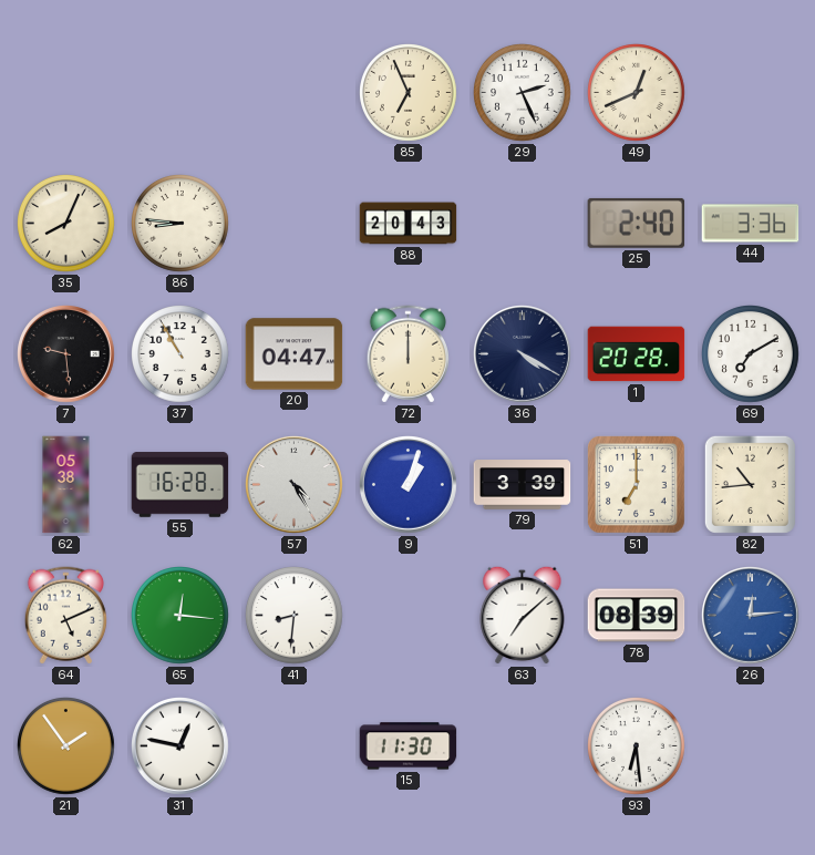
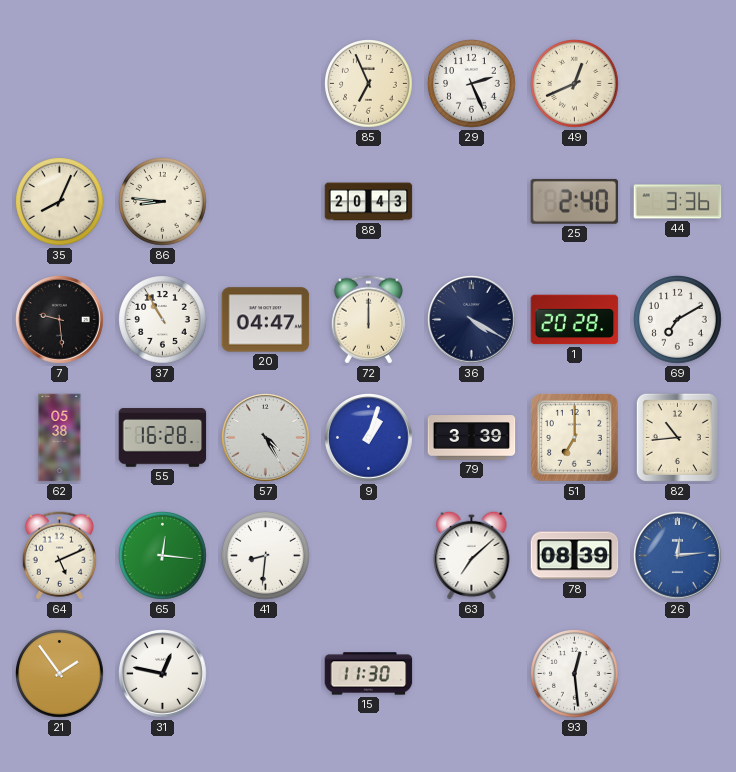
93: 6:29 -> 12:29
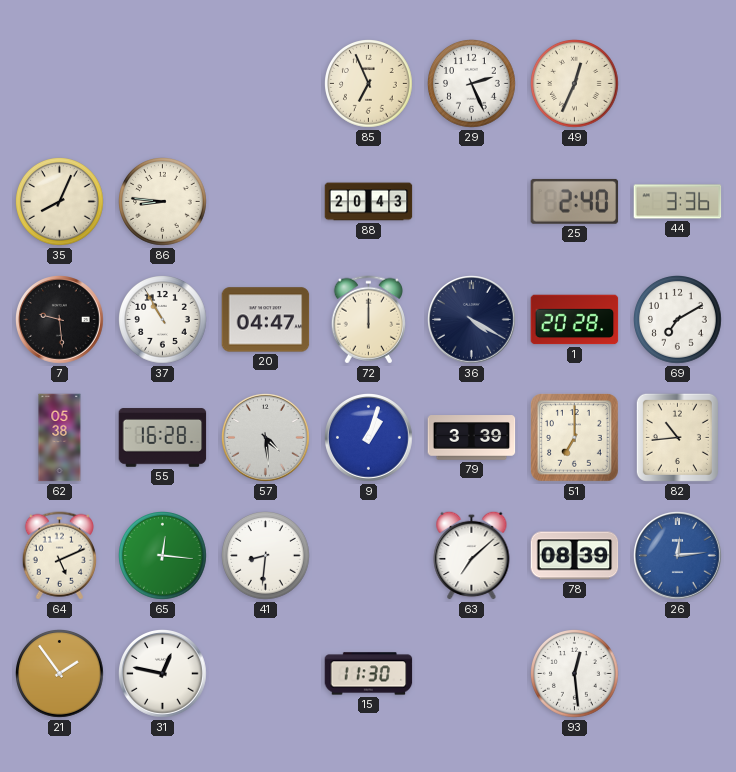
49: 12:41 -> 12:34
57: 4:25 -> 4:29
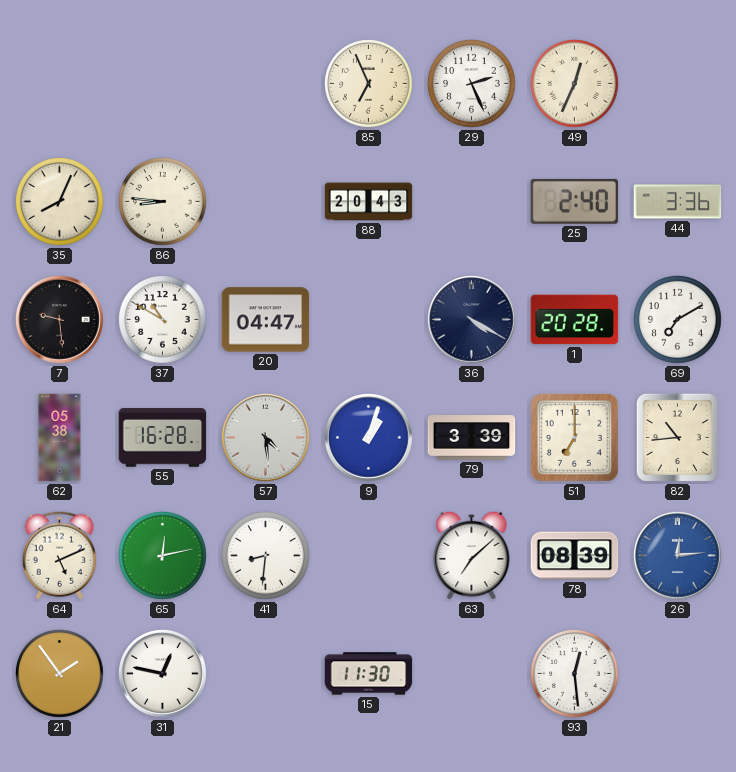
37: 10:55 -> 10:50
72: 12:00 -> none
65: 12:16 -> 12:13
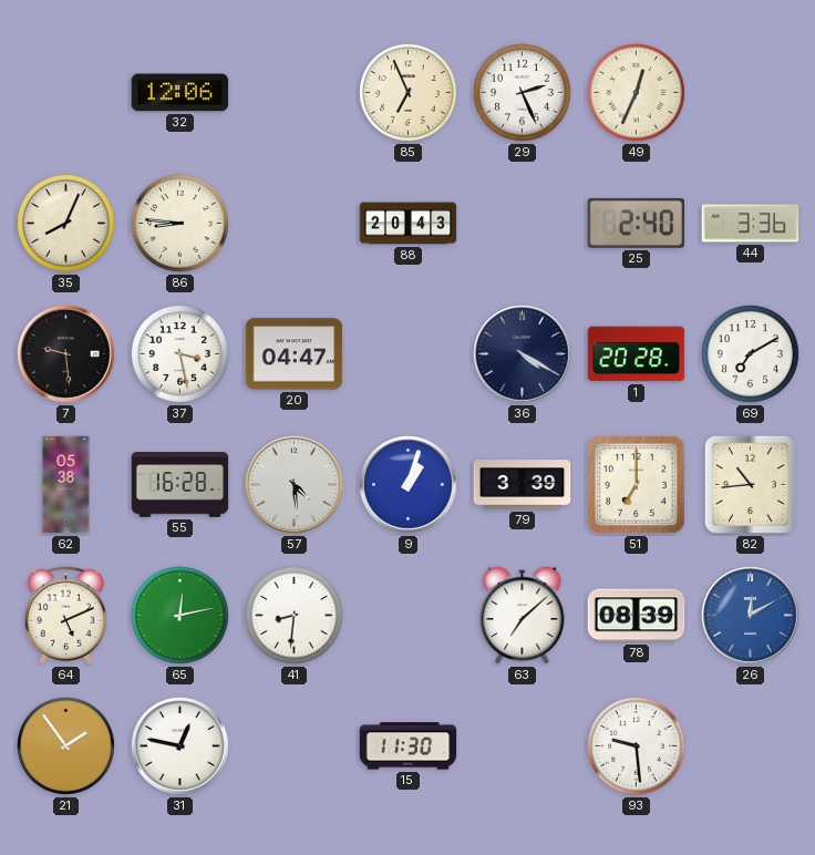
32: none -> 12:06
37: 10:50 -> 3:28
26: 12:14 -> 12:10
93: 12:29 -> 9:29
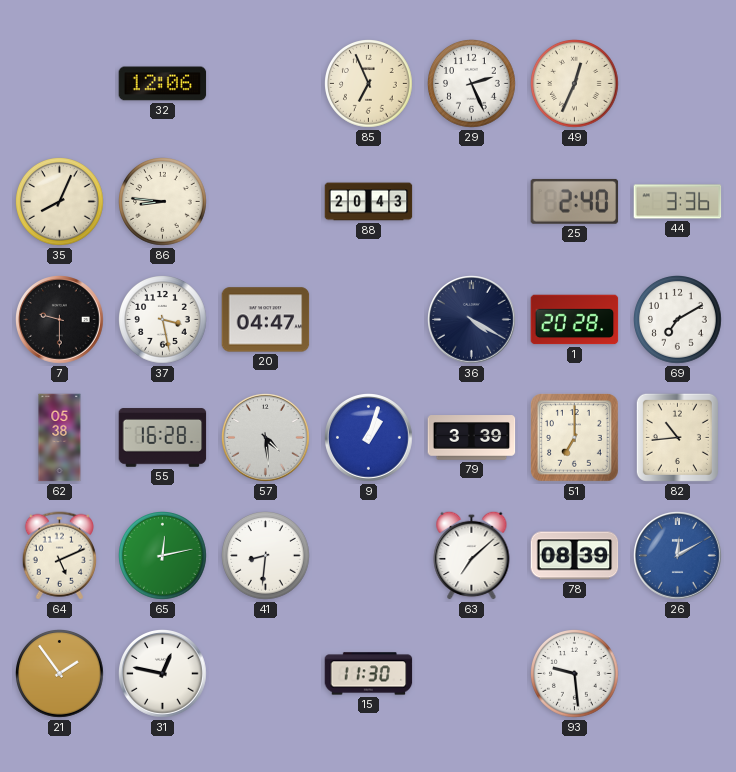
7: 9:29 -> 9:30
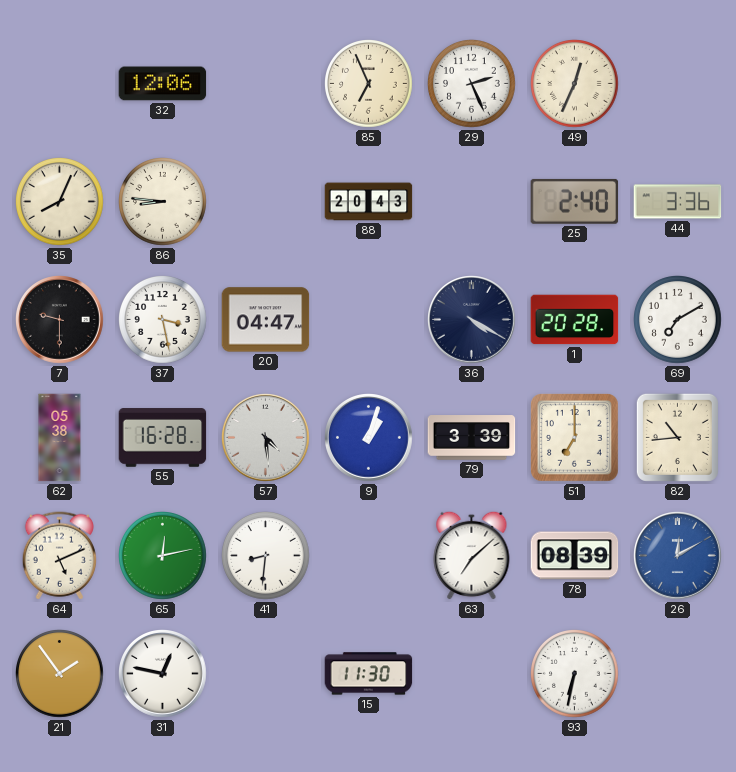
93: 9:29 -> 6:32
